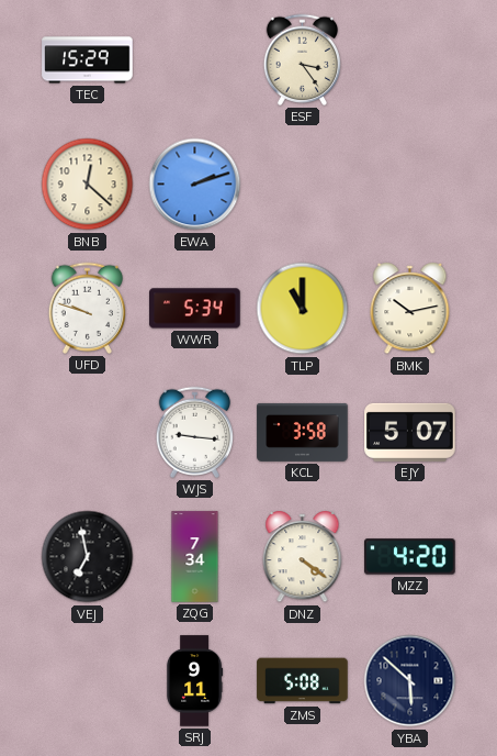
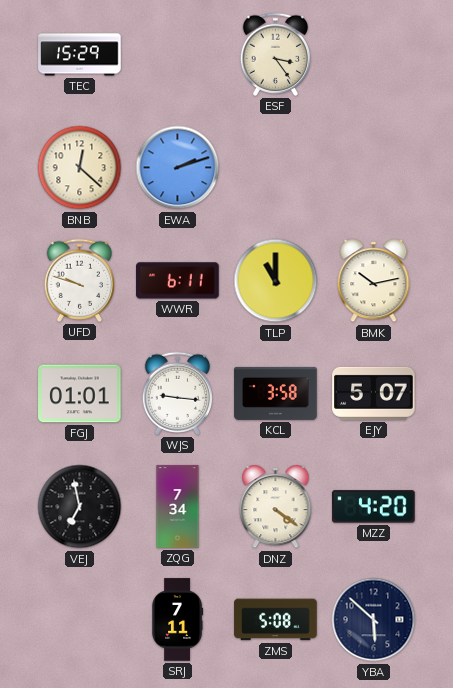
WWR: 5:34 -> 6:11
FGJ: none -> 01:01
SRJ: 9:11 -> 7:11
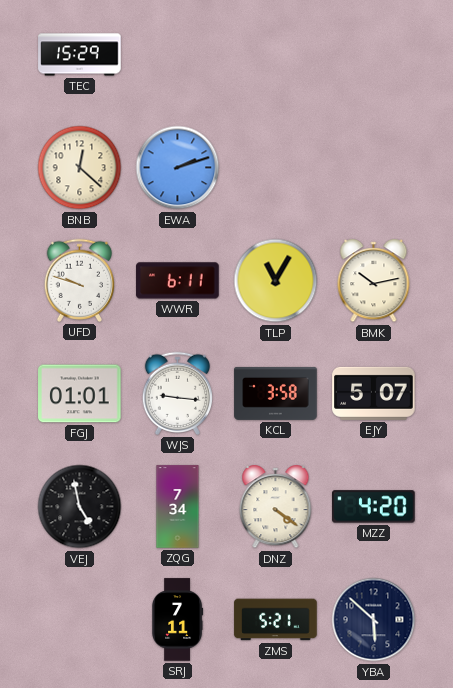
ESF: 3:24 -> none
TLP: 11:00 -> 11:05
VEJ: 6:58 -> 4:58
ZMS: 5:08 -> 5:21
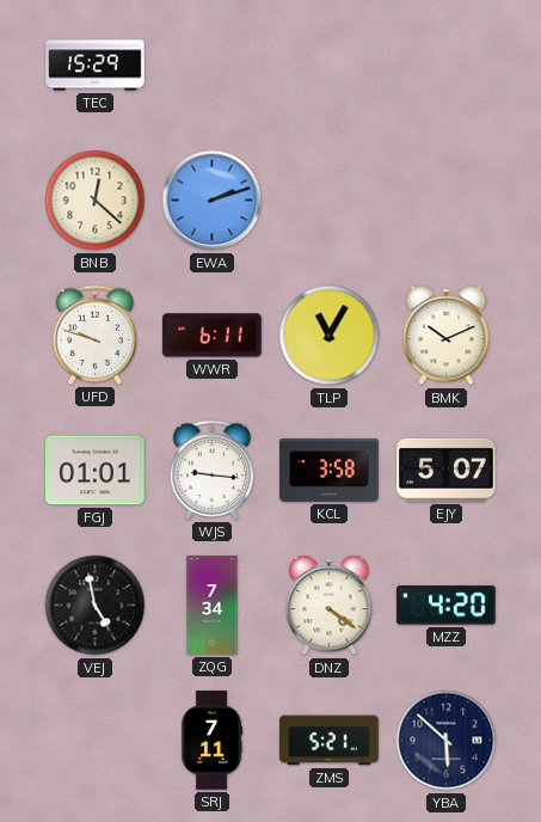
BMK: 10:13 -> 10:11
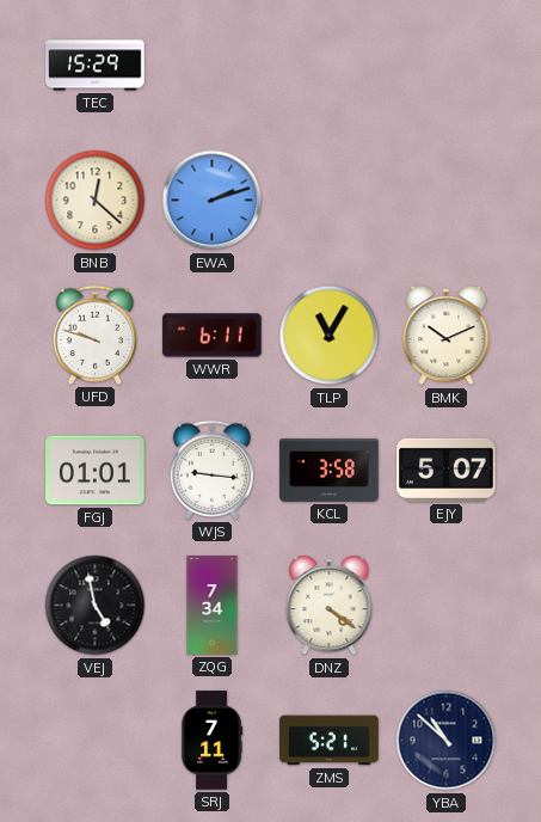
MZZ: 4:20 -> none
YBA: 5:52 -> 10:52
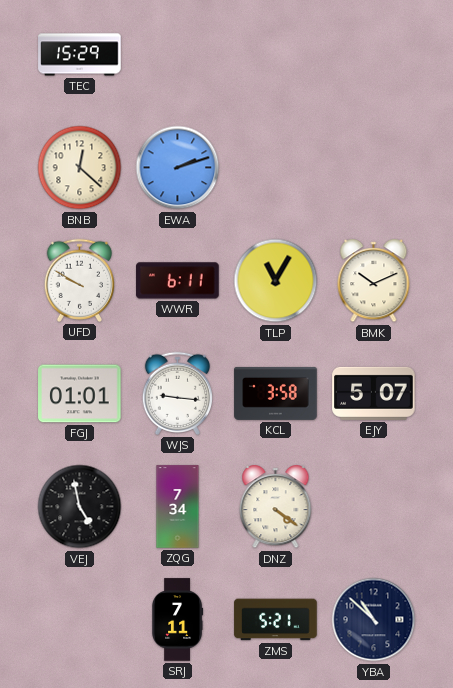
UFD: 9:48 -> 9:50
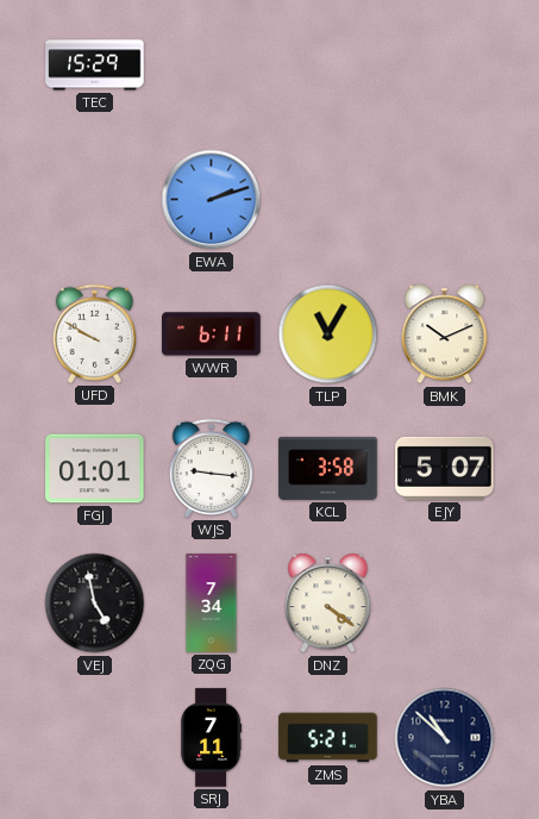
BNB: 12:22 -> none
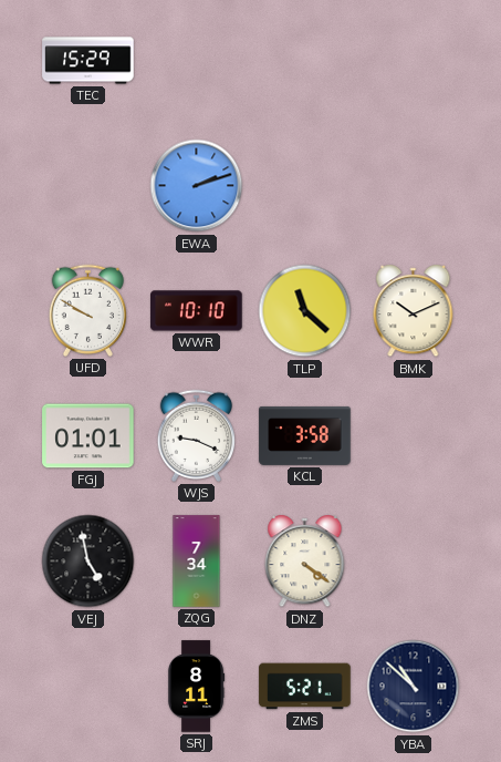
WWR: 6:11 -> 10:10
TLP: 11:05 -> 11:22
WJS: 9:16 -> 9:19
EJY: 5:07 -> none
SRJ: 7:11 -> 8:11
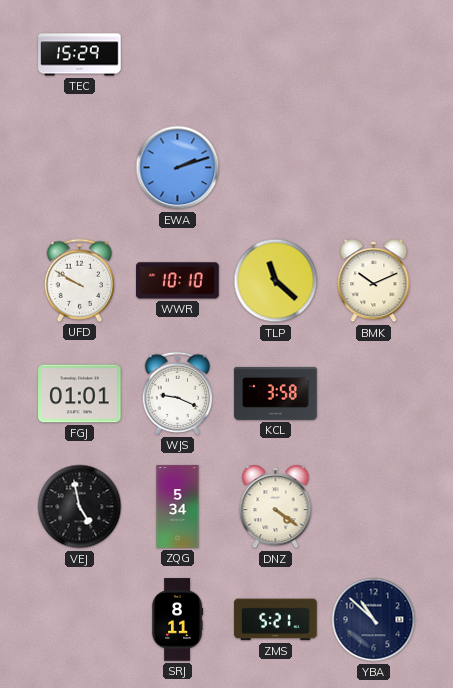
ZQG: 7:34 -> 5:34
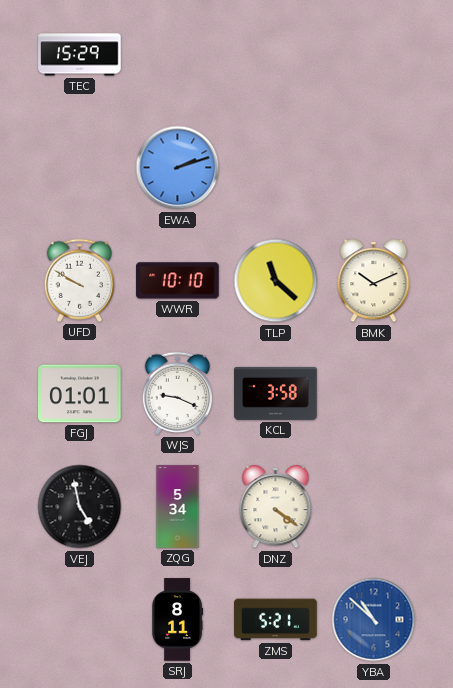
YBA dial: navy -> blue
